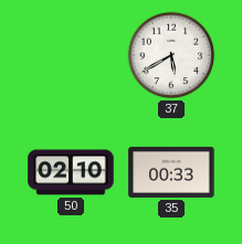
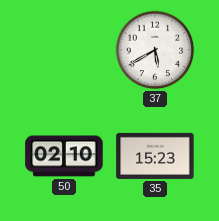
35: 00:33 -> 15:23
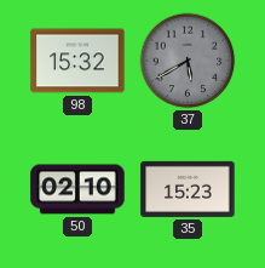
98: none -> 15:32
37 dial: white -> grey
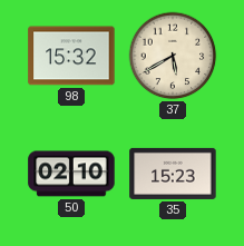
37 dial: grey -> cream
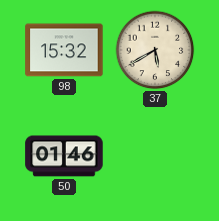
50: 02:10 -> 01:46
35: 15:23 -> none
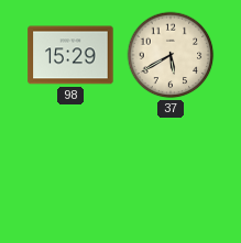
98: 15:32 -> 15:29
50: 01:46 -> none
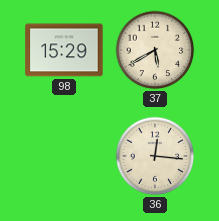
36: none -> 12:16
